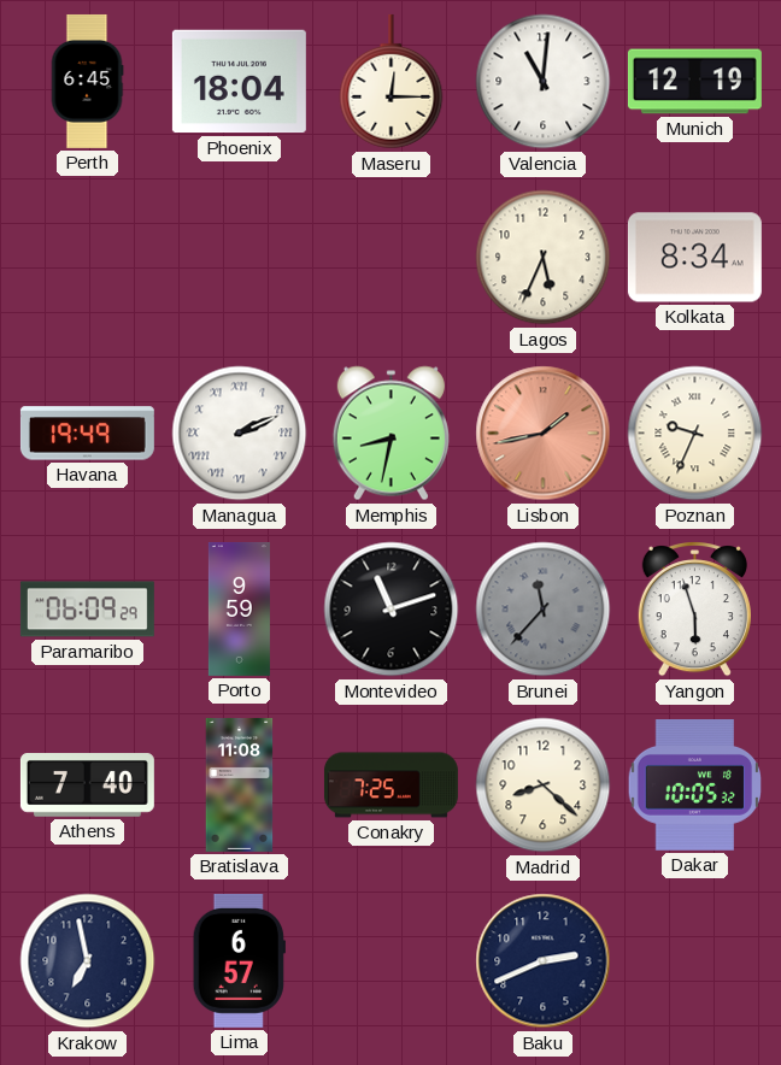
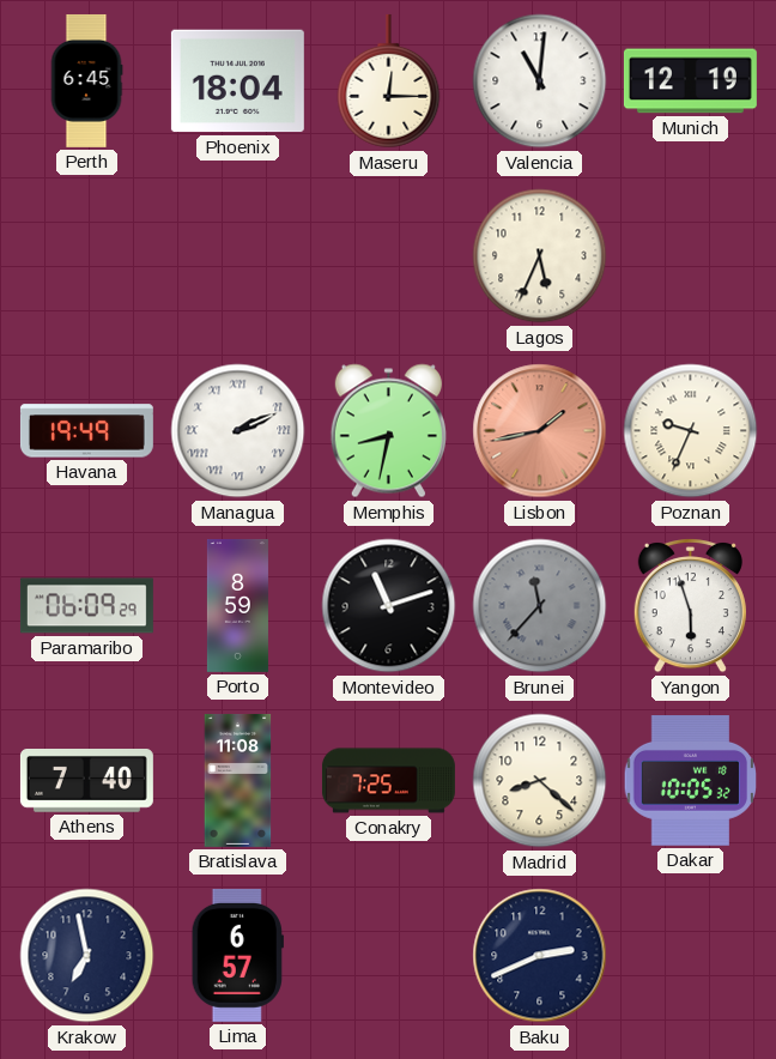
Kolkata: 8:34 -> none
Porto: 9:59 -> 8:59
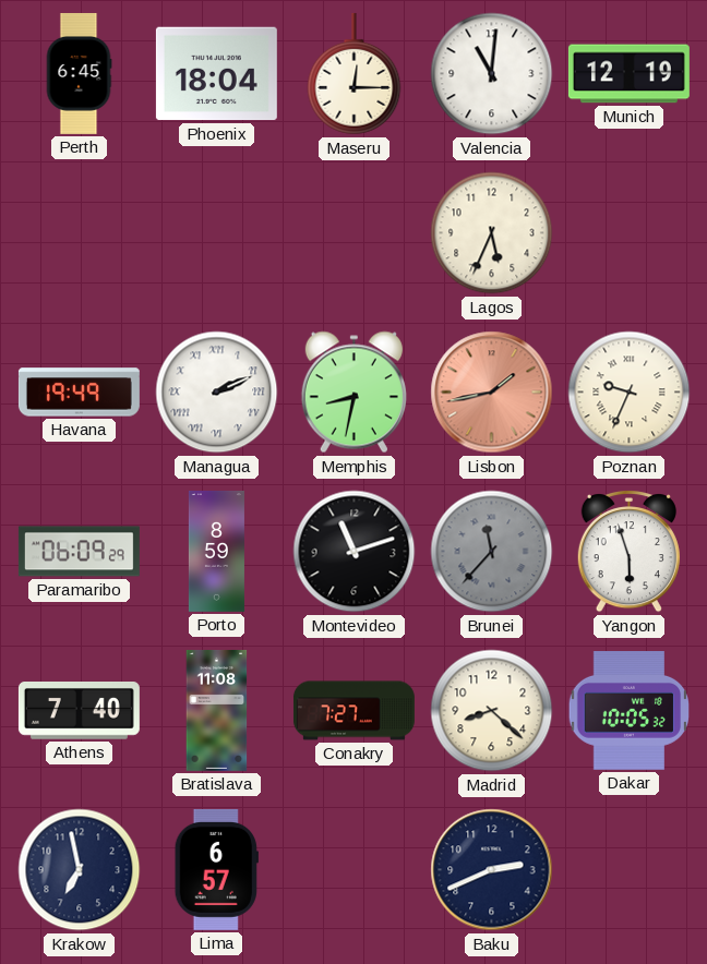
Conakry: 7:25 -> 7:27
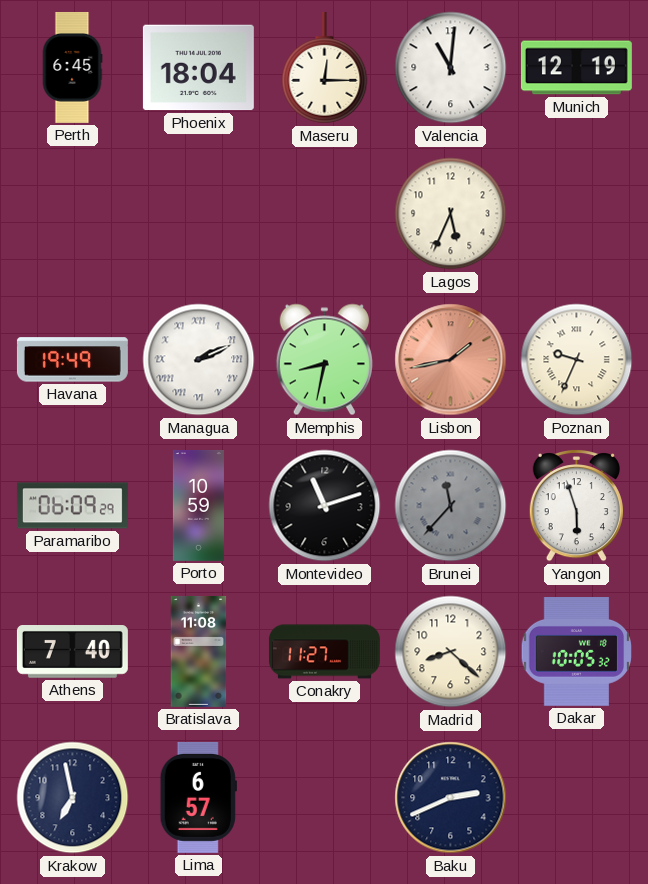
Porto: 8:59 -> 10:59
Conakry: 7:27 -> 11:27
